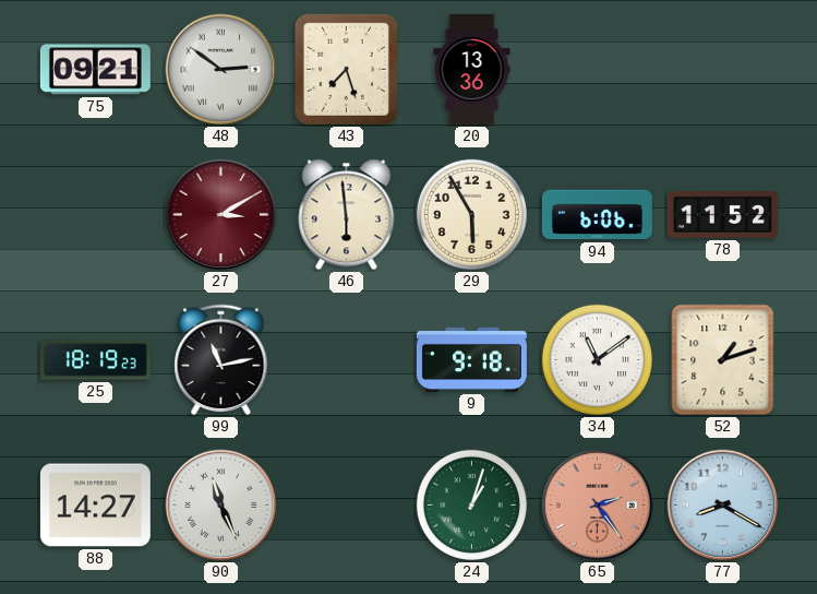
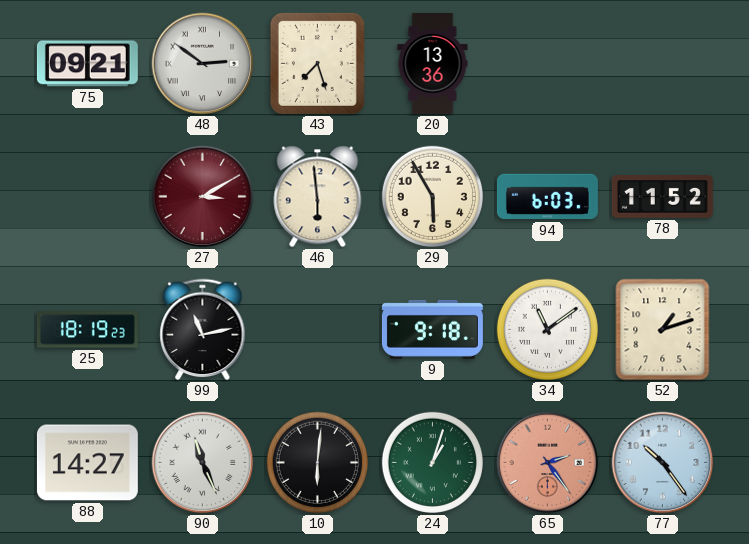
94: 6:06 -> 6:03
10: none -> 6:01
77: 8:20 -> 10:24
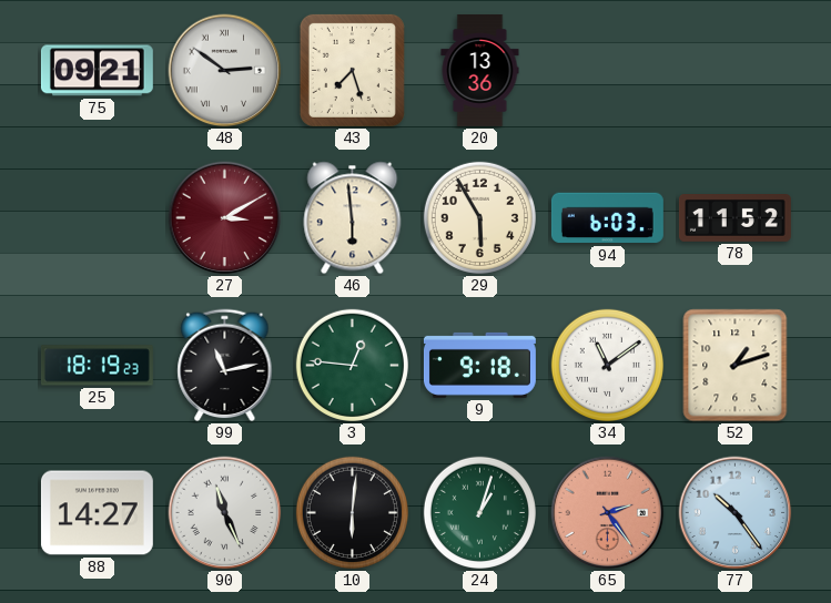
3: none -> 12:46
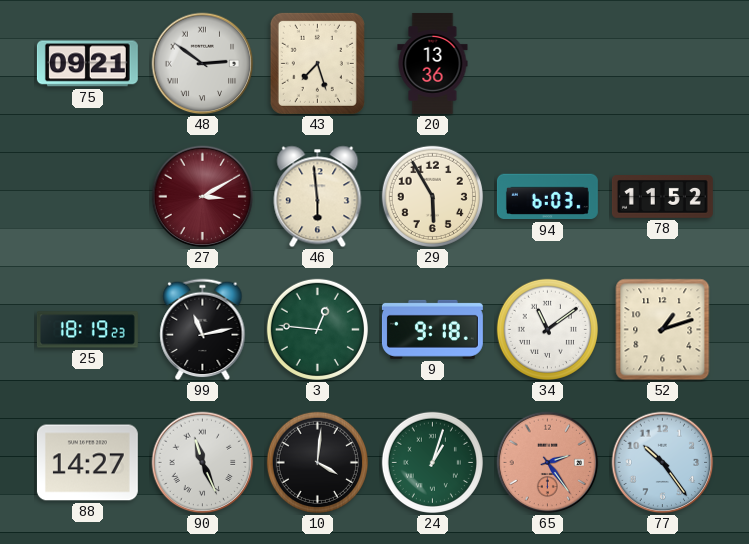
10: 6:01 -> 4:01
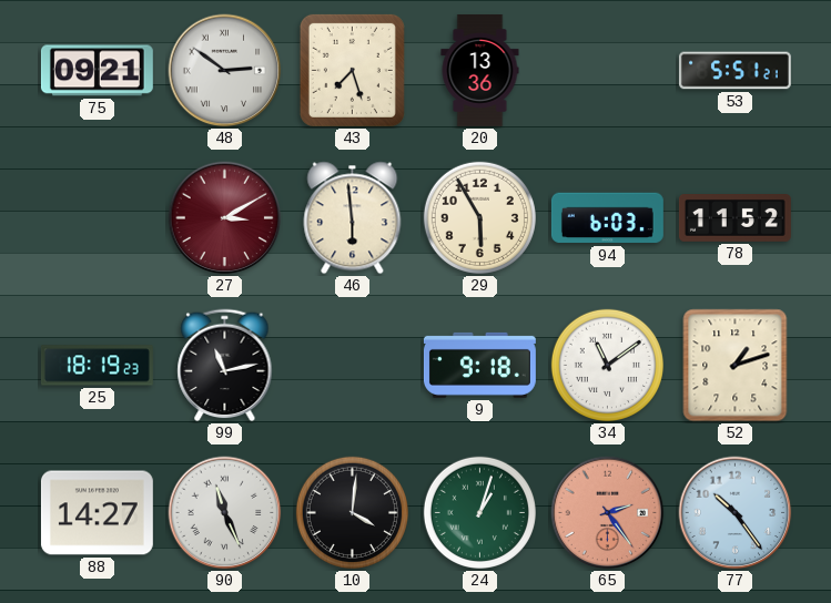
53: none -> 5:51
3: 12:46 -> none
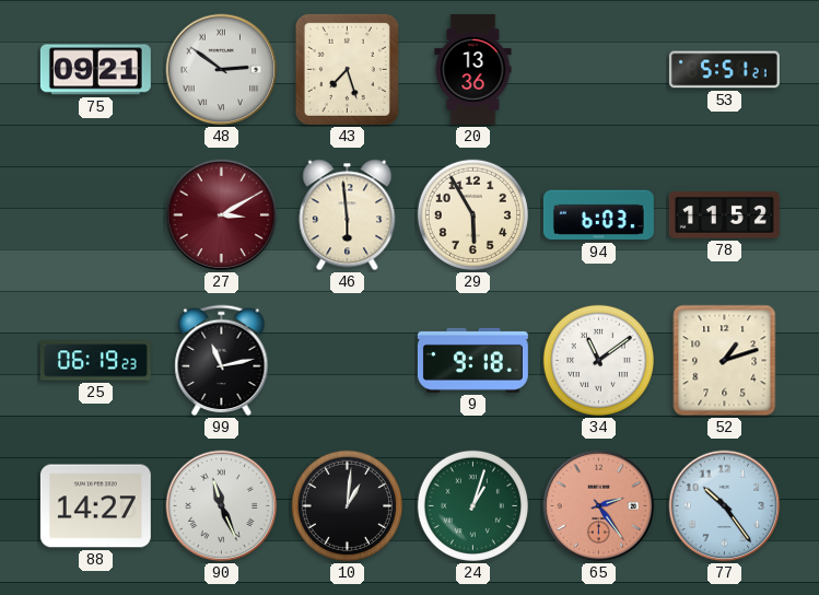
25: 18:19 -> 06:19
10: 4:01 -> 1:01
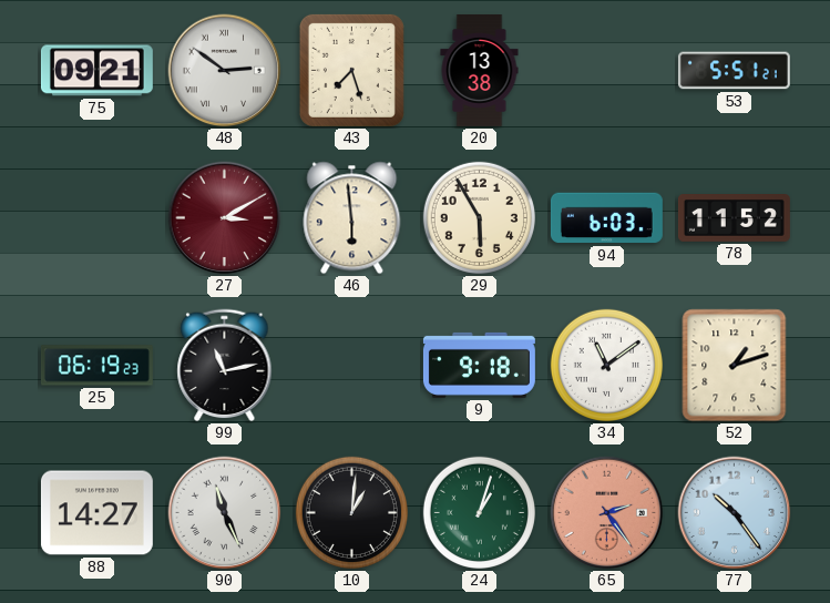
20: 13:36 -> 13:38
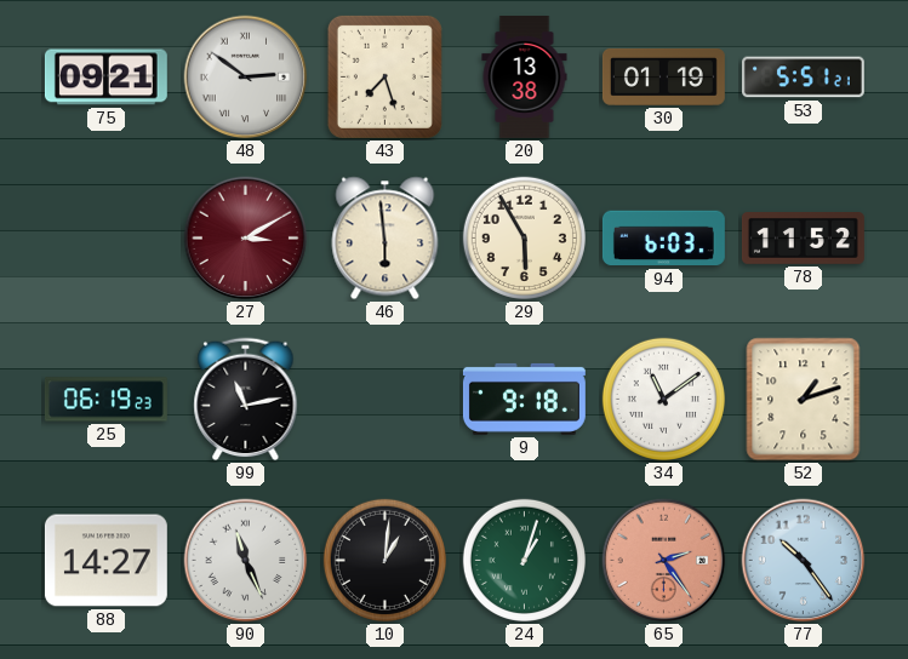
30: none -> 01:19
